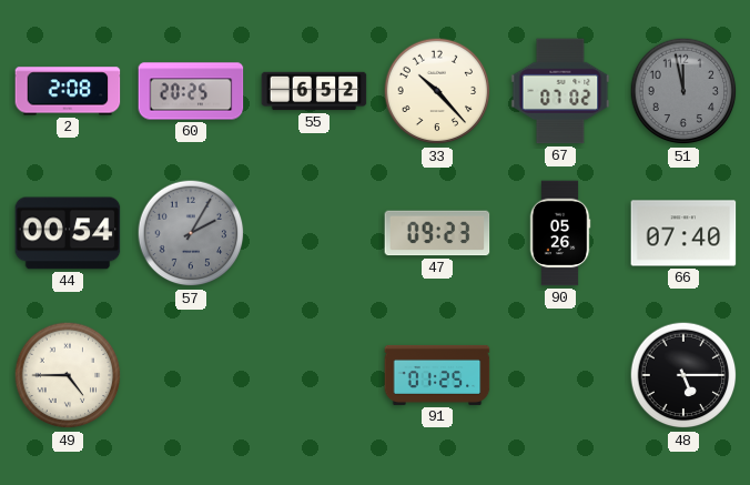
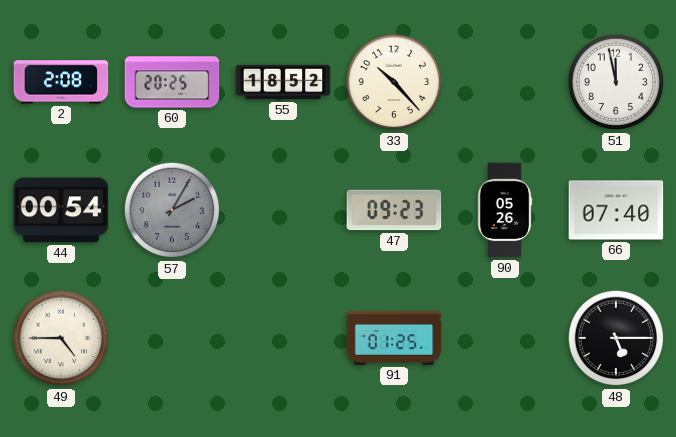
55: 6:52 -> 18:52
67: 07:02 -> none
51 dial: grey -> white
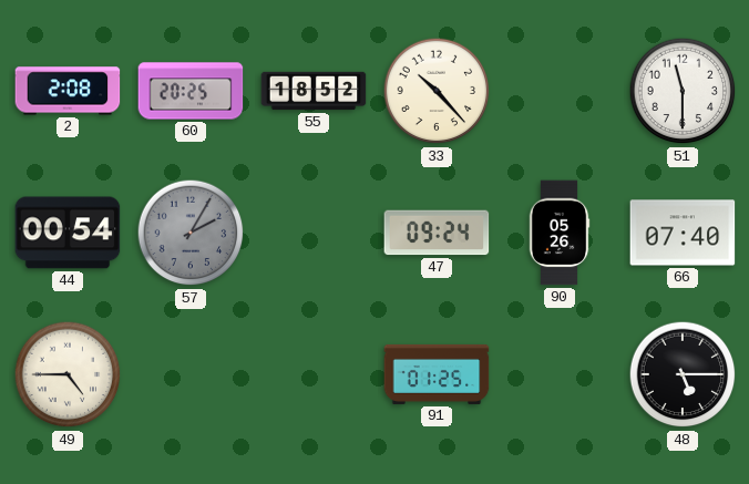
51: 11:58 -> 11:30
47: 09:23 -> 09:24
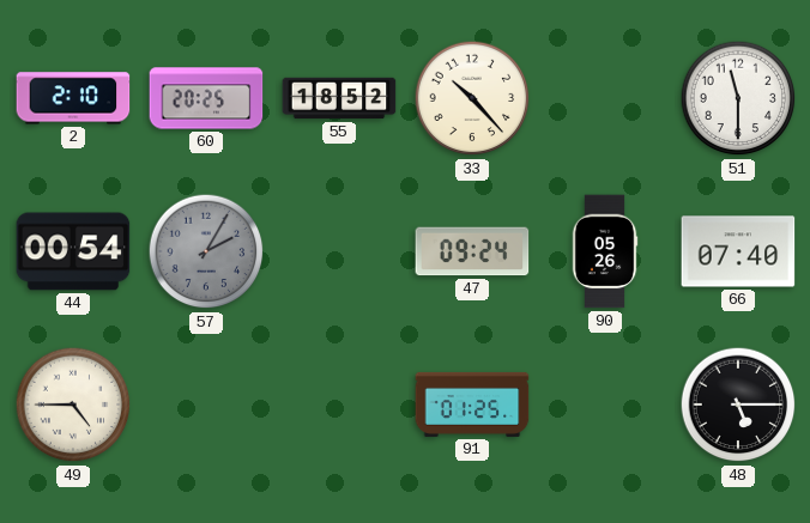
2: 2:08 -> 2:10
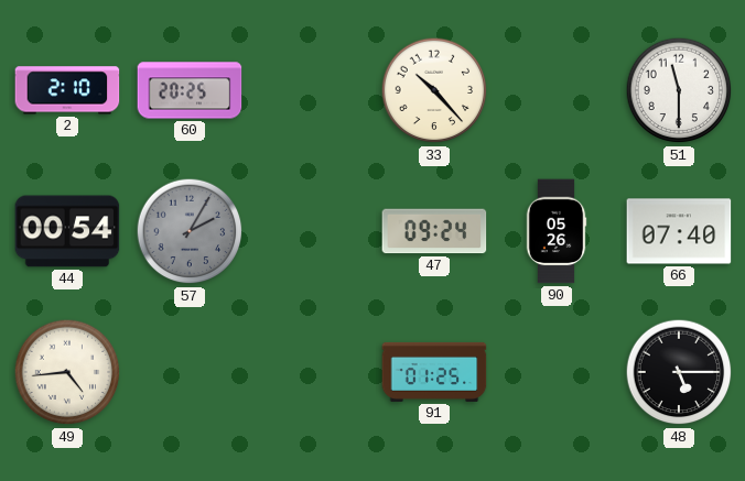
55: 18:52 -> none
49: 4:45 -> 4:44
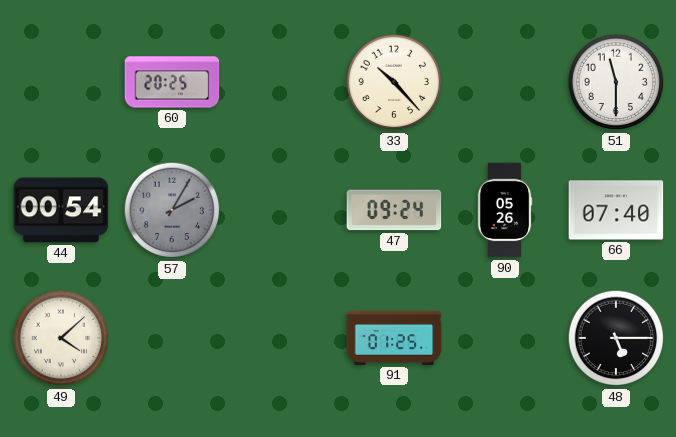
2: 2:10 -> none
49: 4:44 -> 4:08
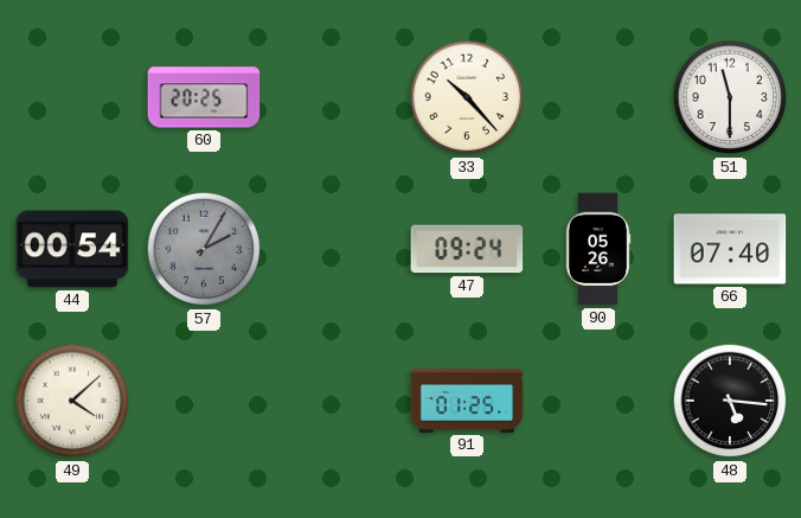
48: 5:15 -> 5:16
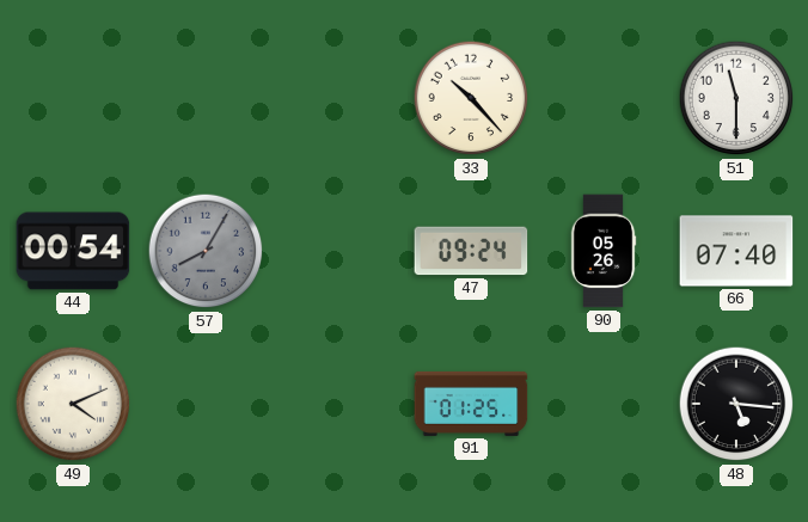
60: 20:25 -> none
57: 2:05 -> 8:05
49: 4:08 -> 4:11
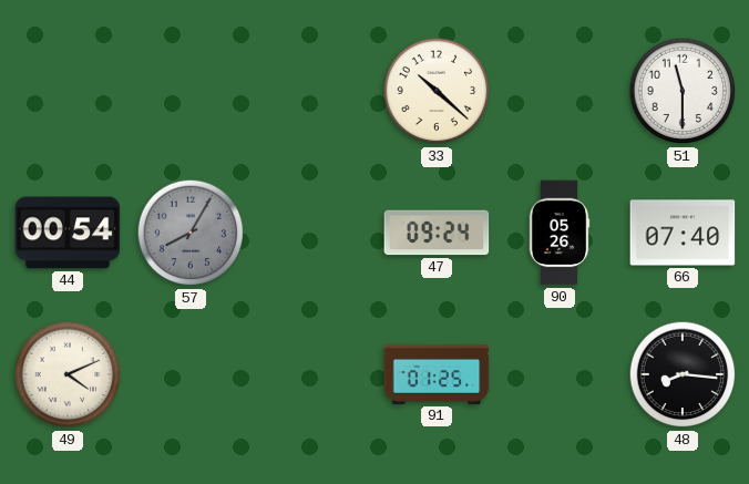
33: 10:23 -> 10:22
48: 5:16 -> 8:16
